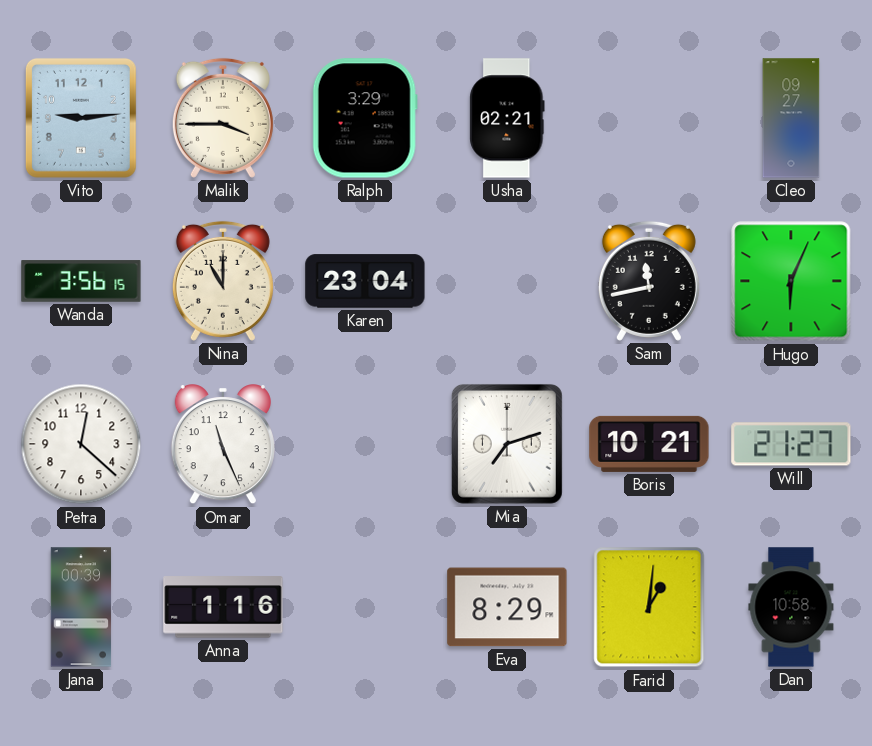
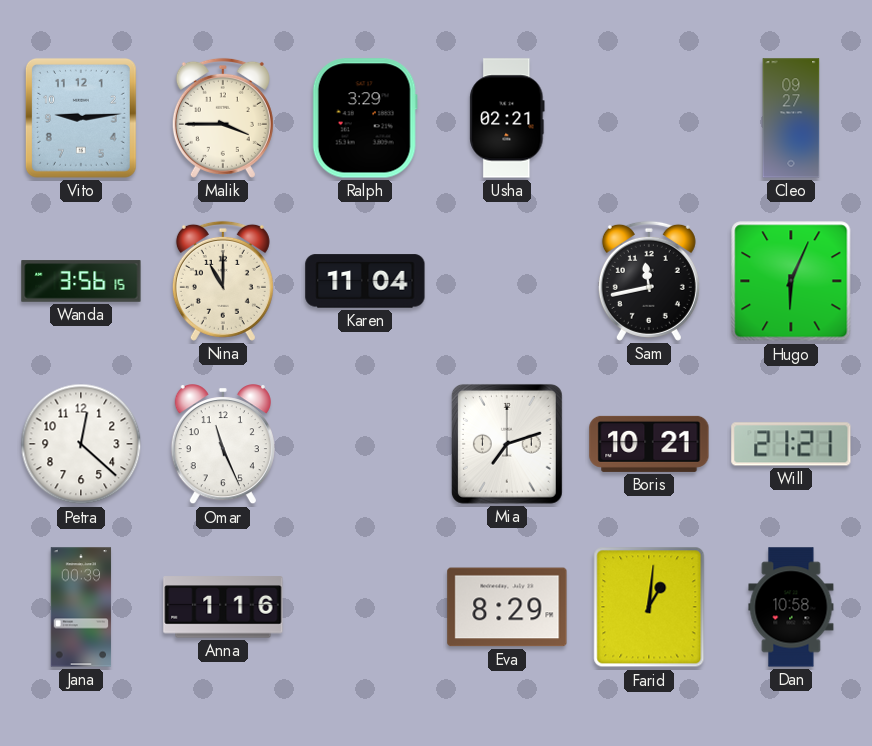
Karen: 23:04 -> 11:04
Will: 21:27 -> 21:21
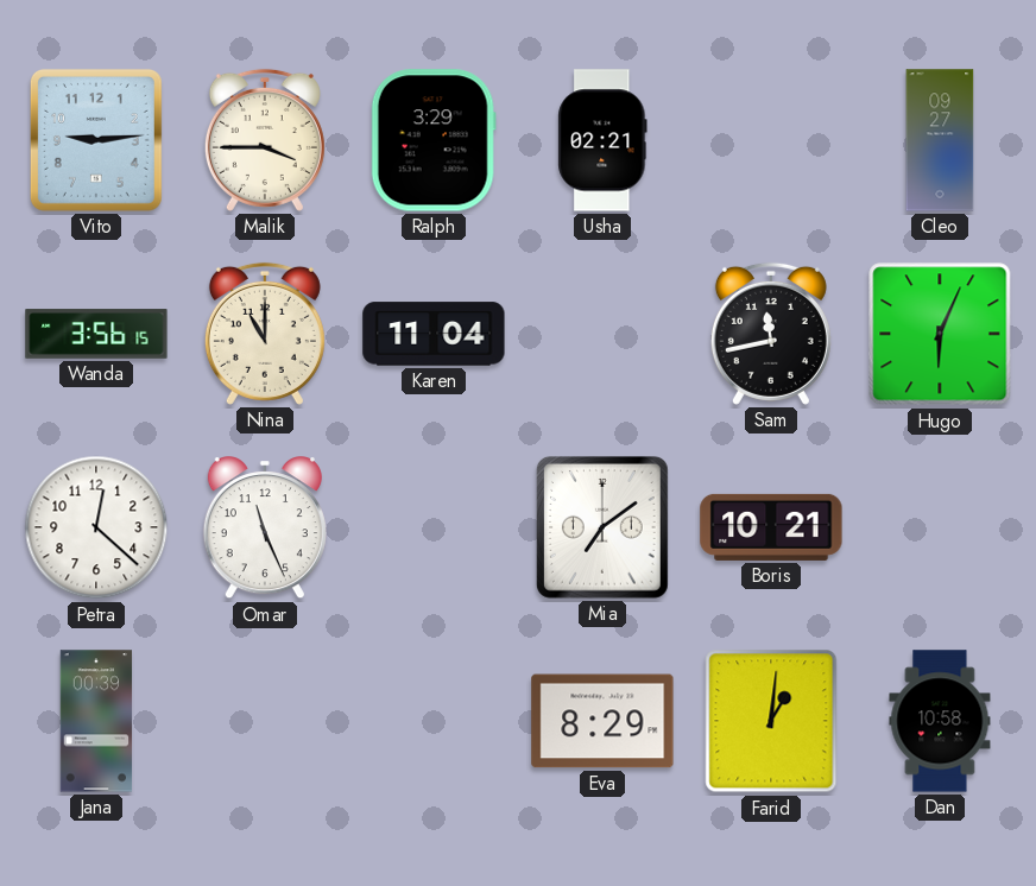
Mia: 7:12 -> 7:09
Will: 21:21 -> none
Anna: 1:16 -> none
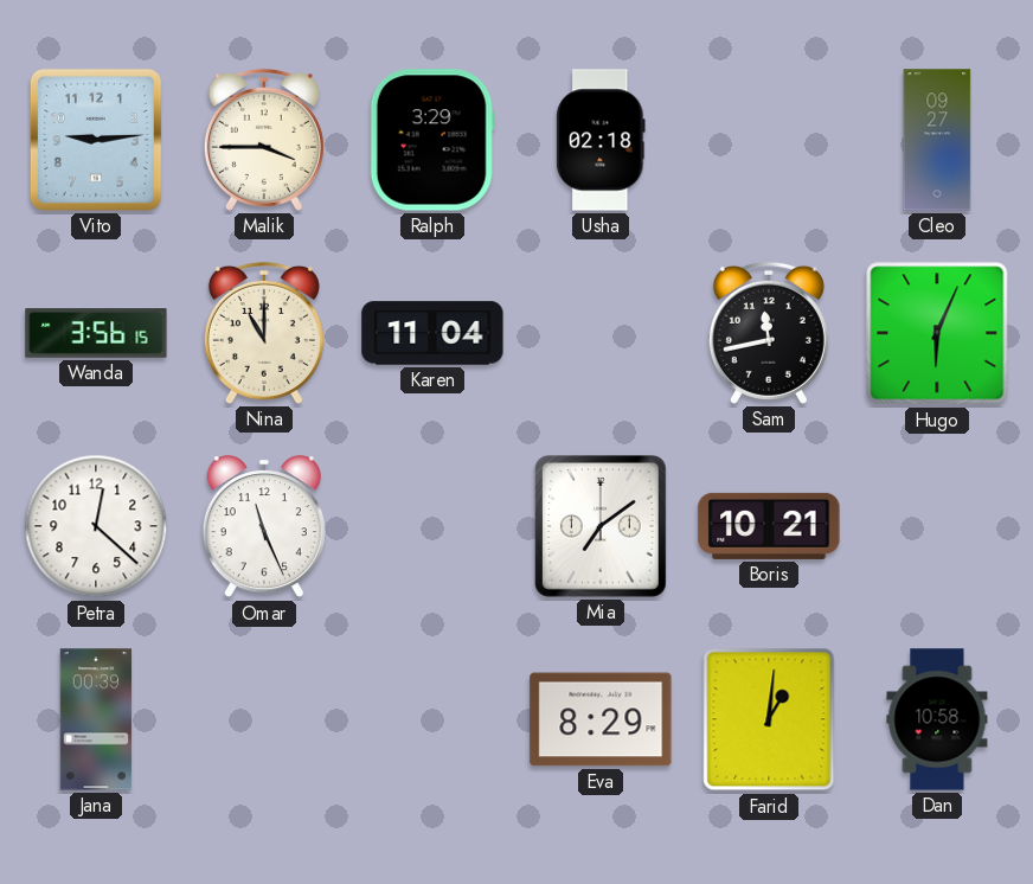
Usha: 02:21 -> 02:18
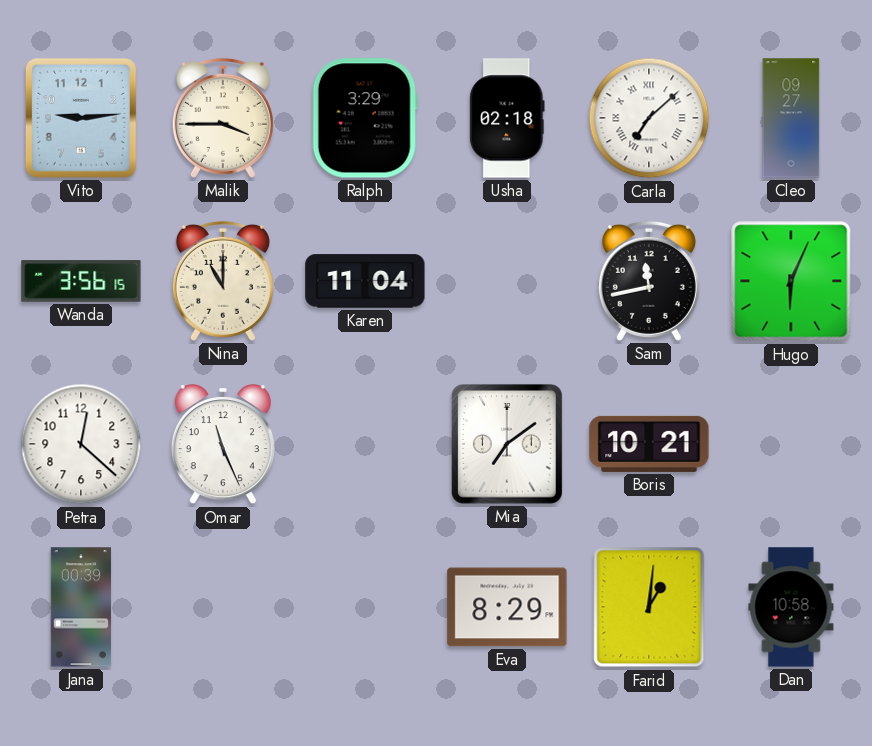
Carla: none -> 7:08
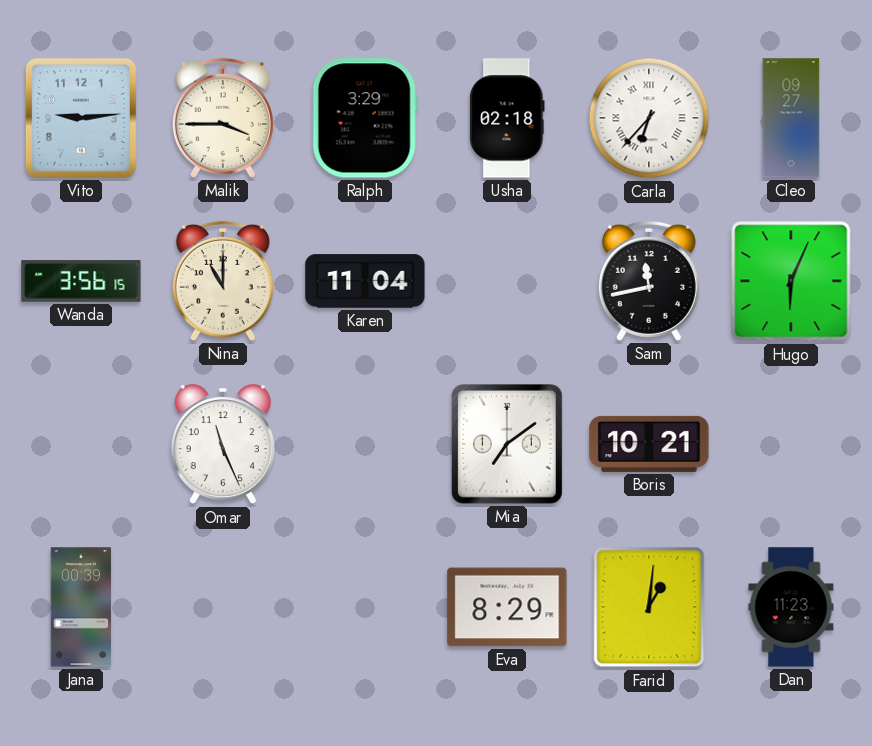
Carla: 7:08 -> 6:37
Petra: 12:22 -> none
Dan: 10:58 -> 11:23
